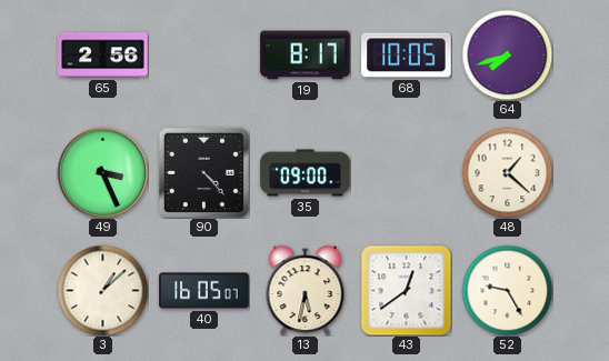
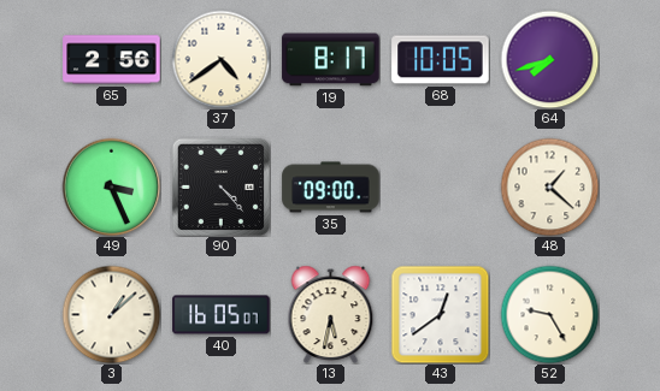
37: none -> 4:39
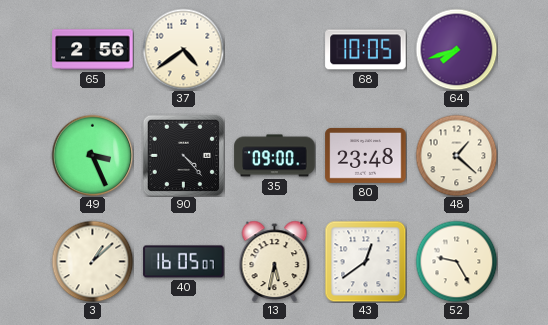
19: 8:17 -> none
80: none -> 23:48
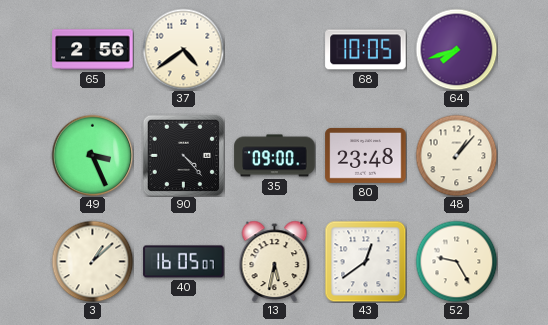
48: 1:22 -> 1:07
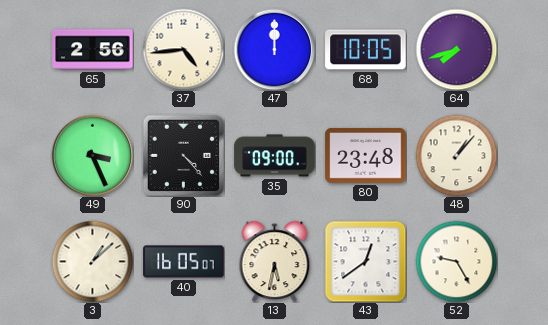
37: 4:39 -> 4:44
47: none -> 12:00
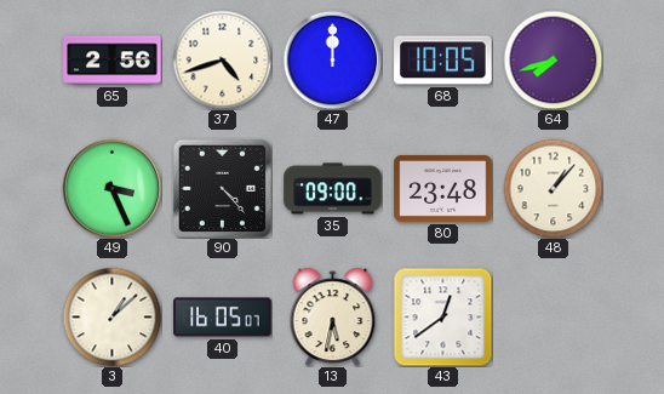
37: 4:44 -> 4:42
52: 9:25 -> none
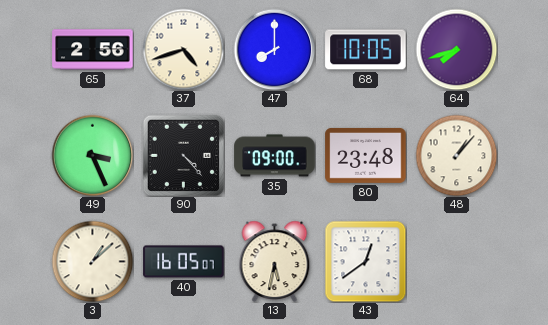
47: 12:00 -> 8:00
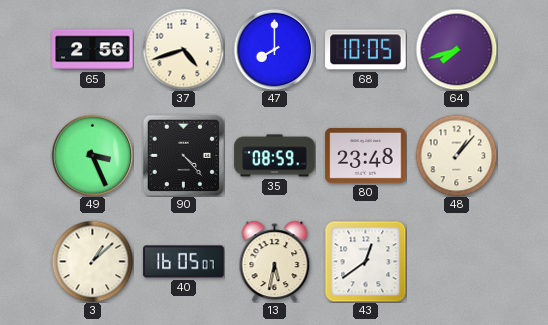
35: 09:00 -> 08:59
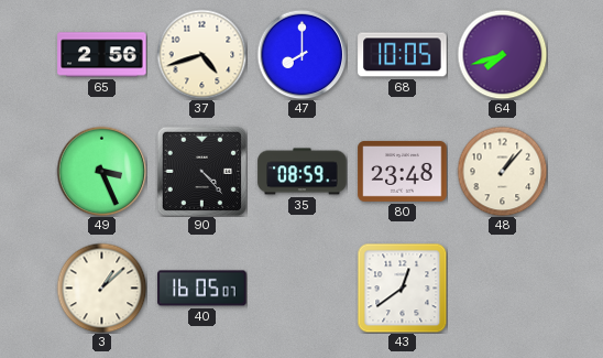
13: 5:32 -> none
